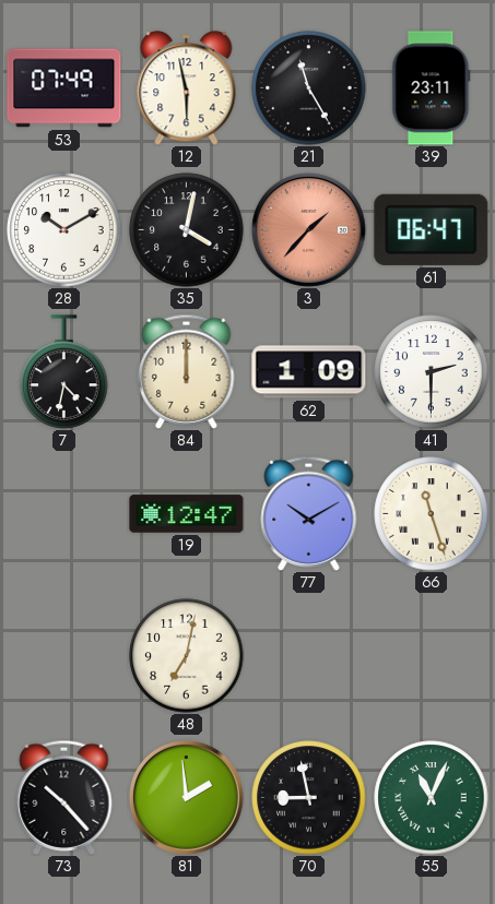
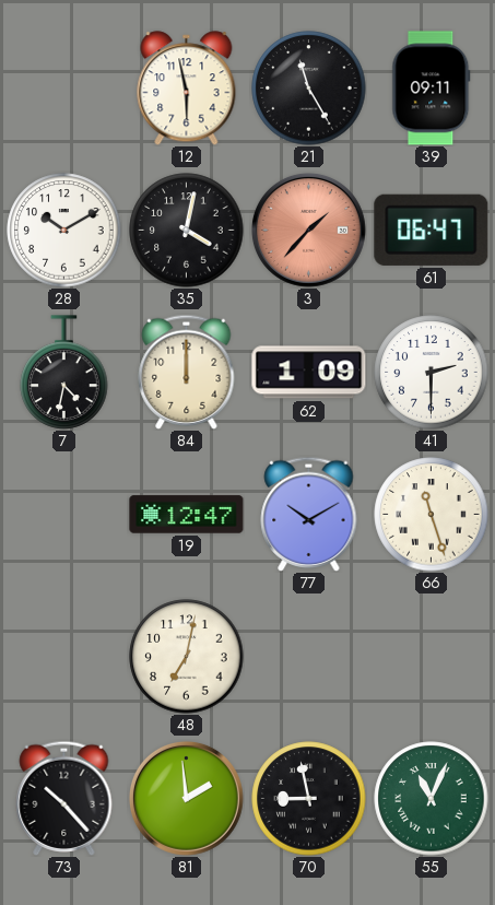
53: 07:49 -> none
39: 23:11 -> 09:11
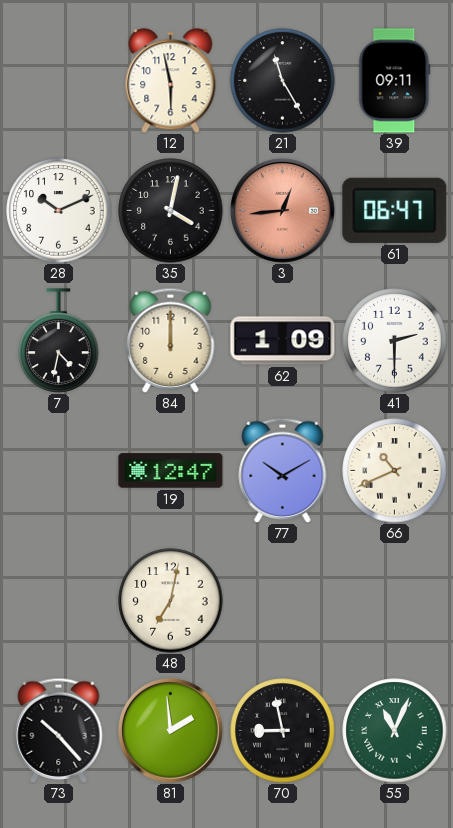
28: 10:10 -> 10:11
3: 1:37 -> 12:44
66: 11:27 -> 10:41
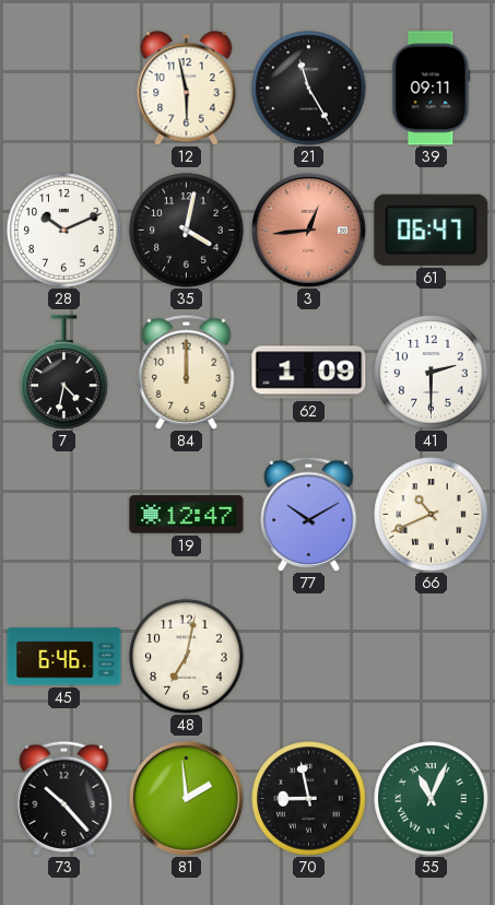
45: none -> 6:46
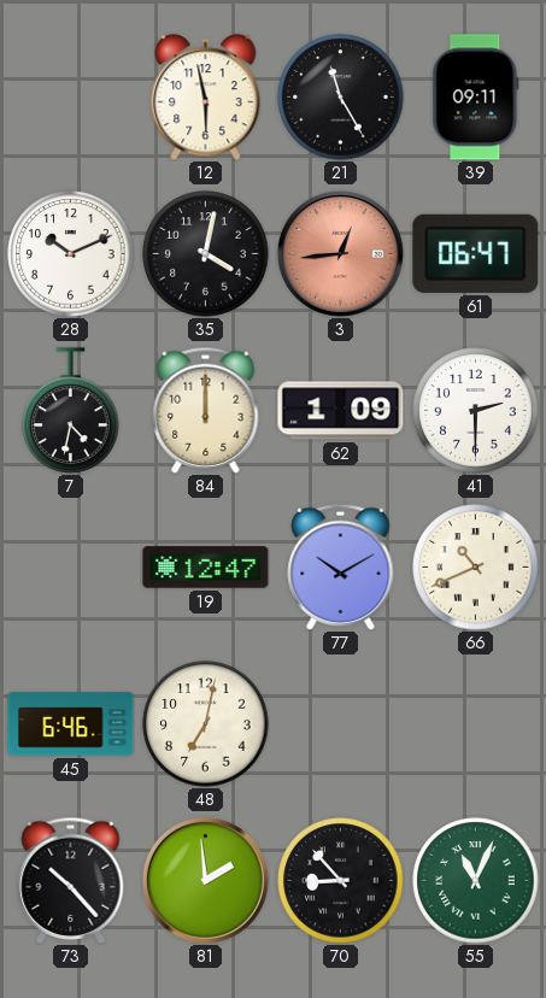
70: 8:58 -> 8:53
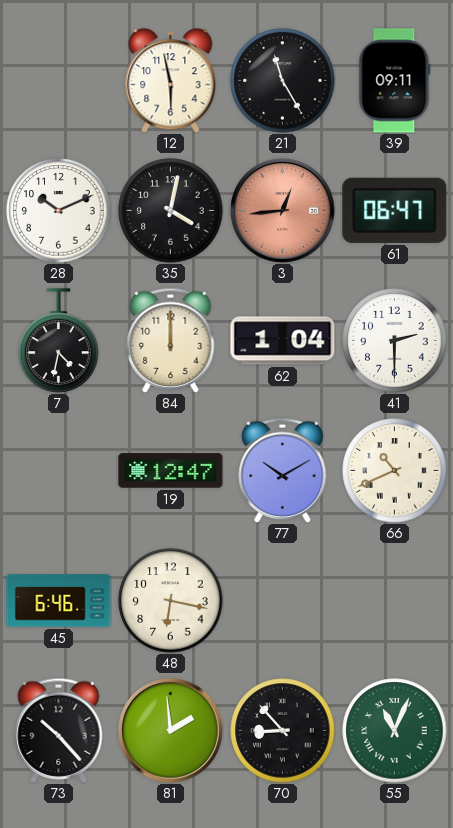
62: 1:09 -> 1:04
48: 7:02 -> 6:17
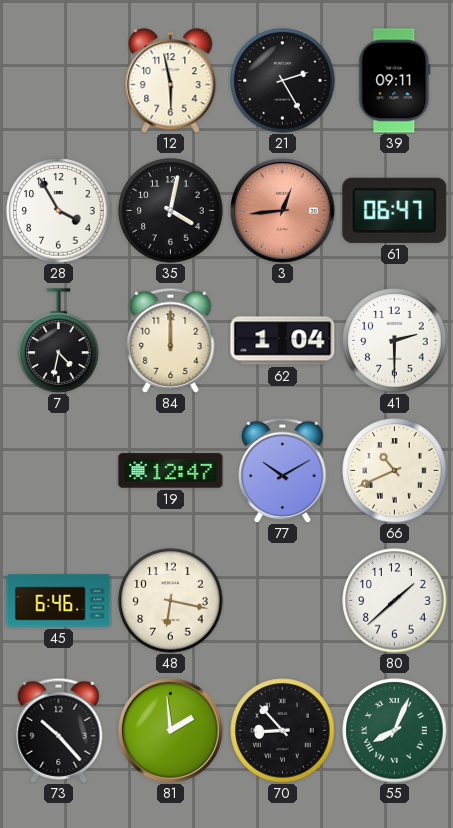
21: 11:25 -> 2:25
28: 10:11 -> 3:55
80: none -> 1:38
55: 11:04 -> 8:04
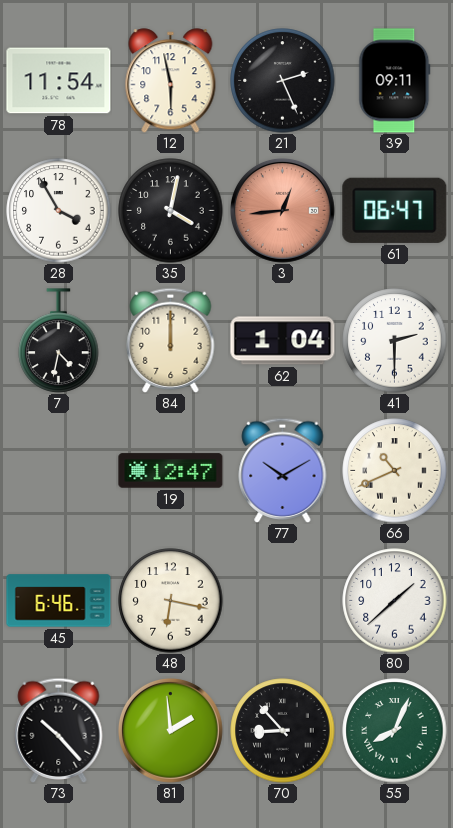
78: none -> 11:54
21: 2:25 -> 2:26
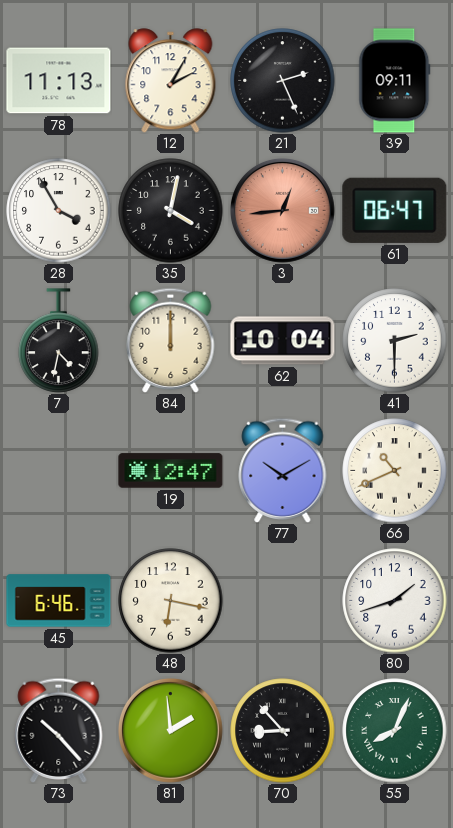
78: 11:54 -> 11:13
12: 5:58 -> 2:05
62: 1:04 -> 10:04
80: 1:38 -> 1:42
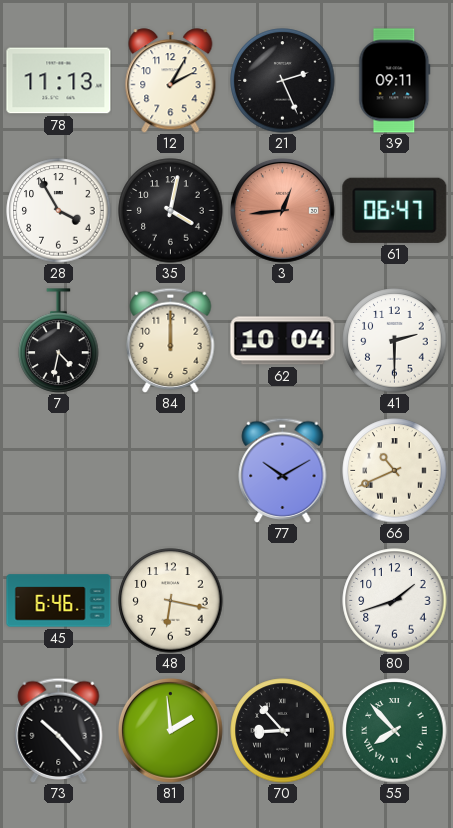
19: 12:47 -> none
55: 8:04 -> 7:53
